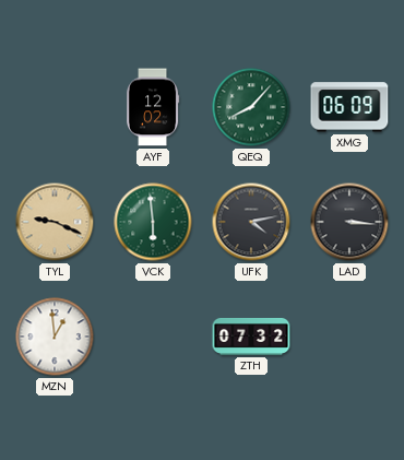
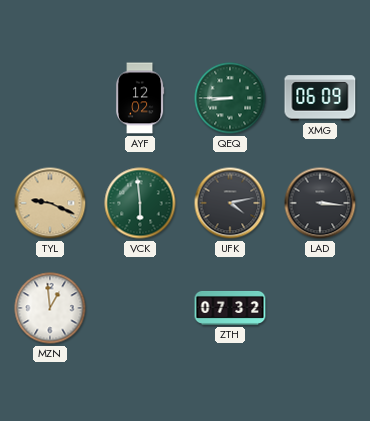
QEQ: 8:07 -> 8:45
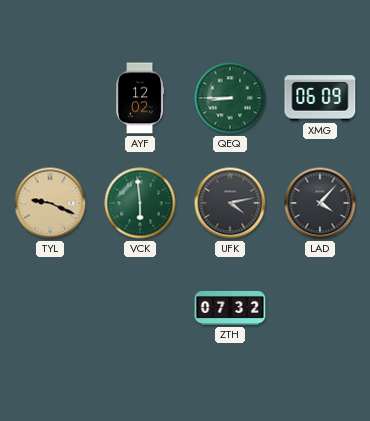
LAD: 3:16 -> 4:07
MZN: 12:59 -> none
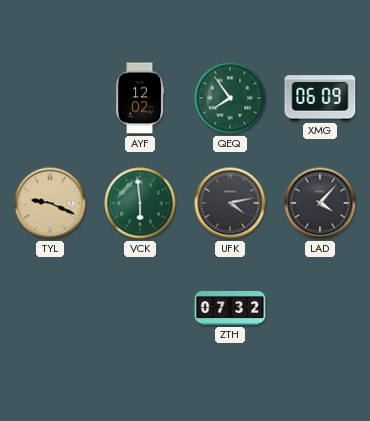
QEQ: 8:45 -> 7:54
